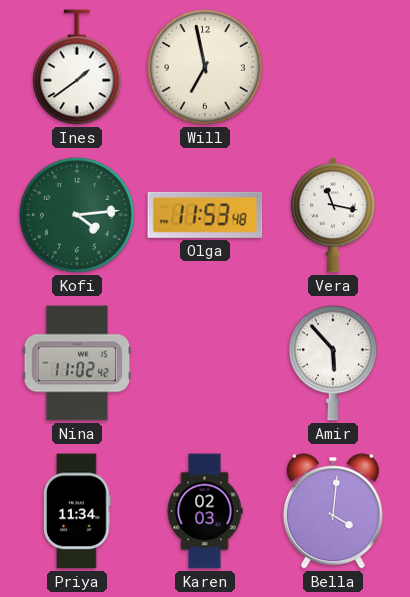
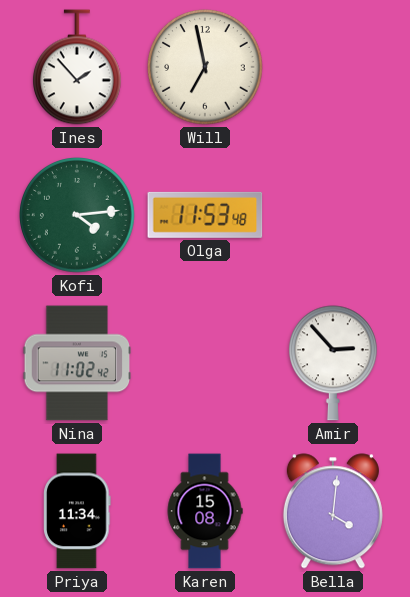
Ines: 1:39 -> 1:53
Vera: 11:17 -> none
Amir: 5:53 -> 2:53
Karen: 02:03 -> 15:08
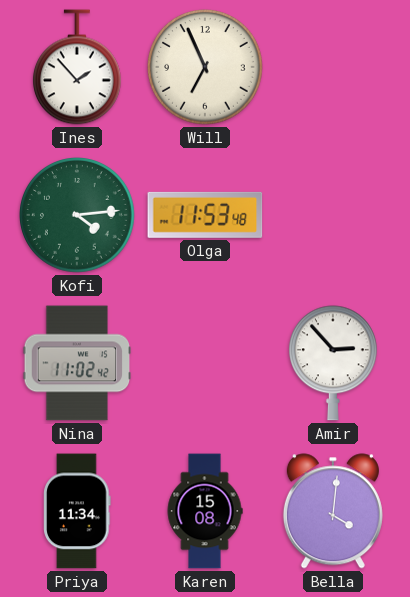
Will: 6:58 -> 6:56
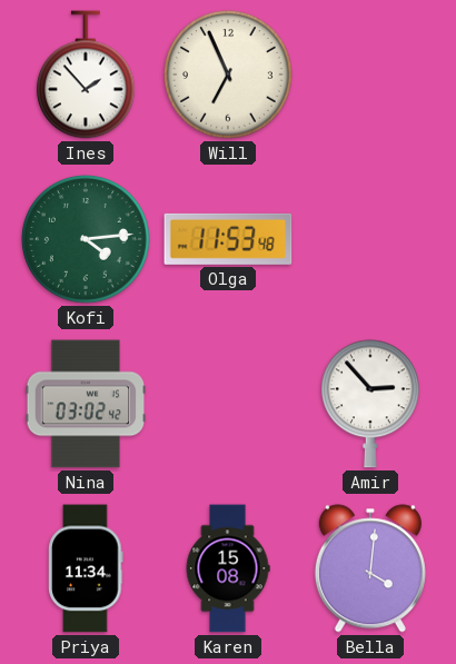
Nina: 11:02 -> 03:02
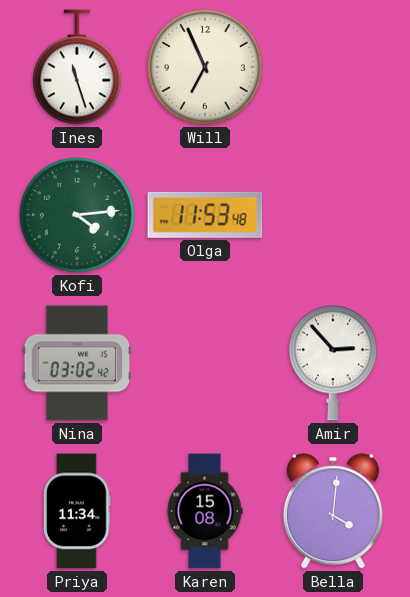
Ines: 1:53 -> 11:27
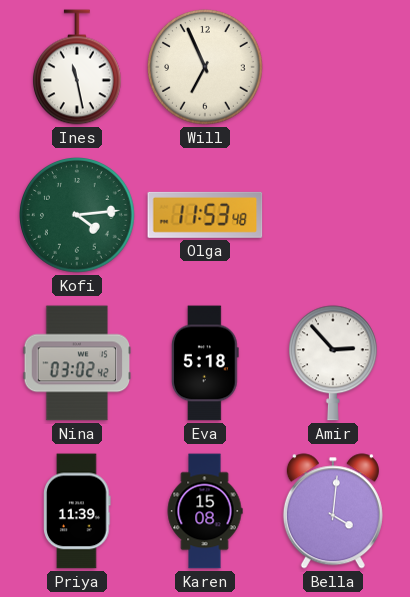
Ines: 11:27 -> 11:28
Eva: none -> 5:18
Priya: 11:34 -> 11:39
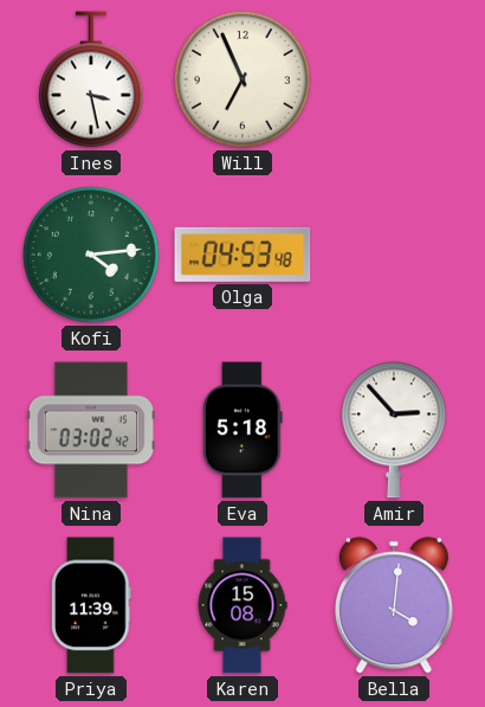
Ines: 11:28 -> 3:28
Olga: 11:53 -> 04:53
